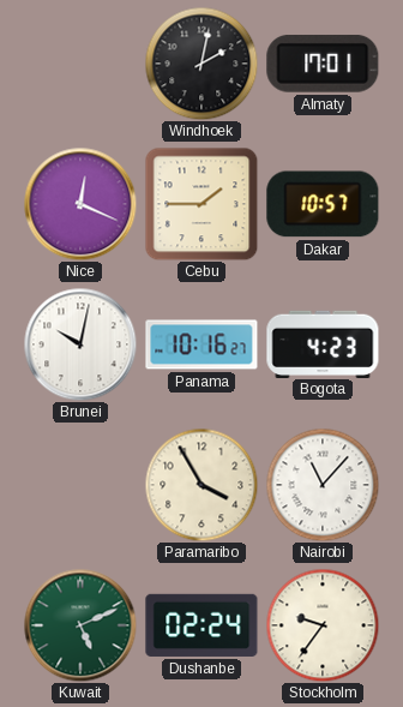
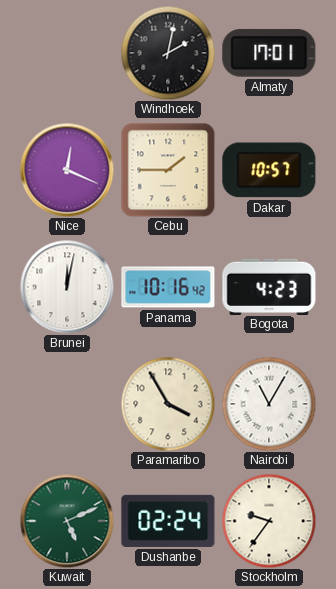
Brunei: 10:02 -> 12:02
Panama: 10:16:27 -> 10:16:42
Nairobi: 11:07 -> 11:05
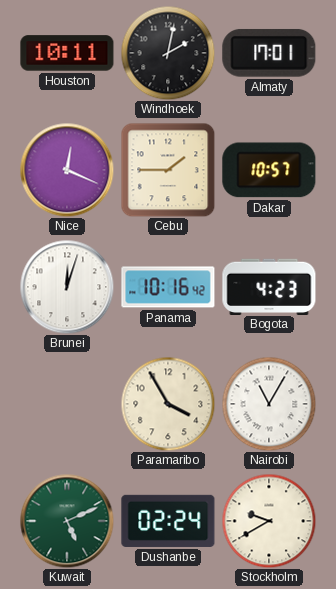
Houston: none -> 10:11
Brunei: 12:02 -> 12:03
Stockholm: 9:36 -> 9:40
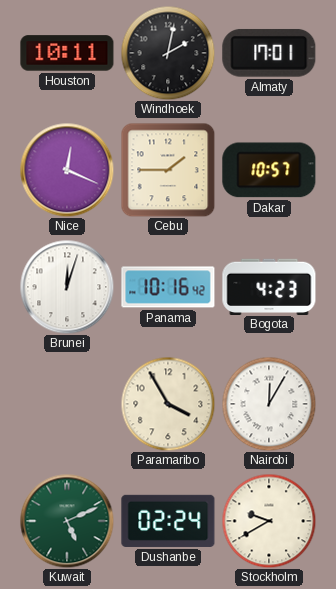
Nairobi: 11:05 -> 12:05
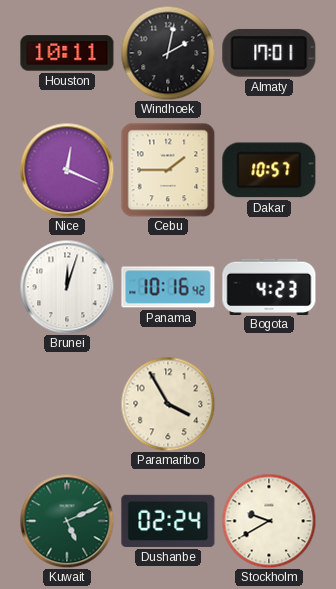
Nairobi: 12:05 -> none
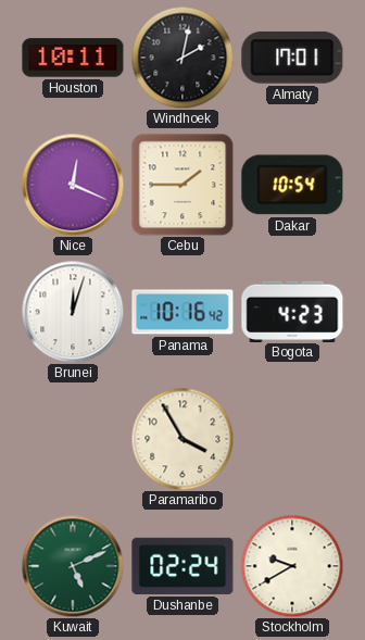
Dakar: 10:57 -> 10:54
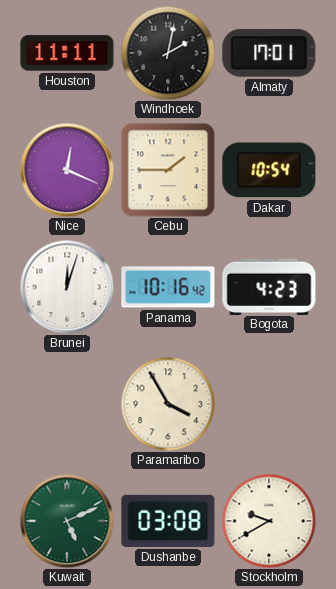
Houston: 10:11 -> 11:11
Dushanbe: 02:24 -> 03:08
